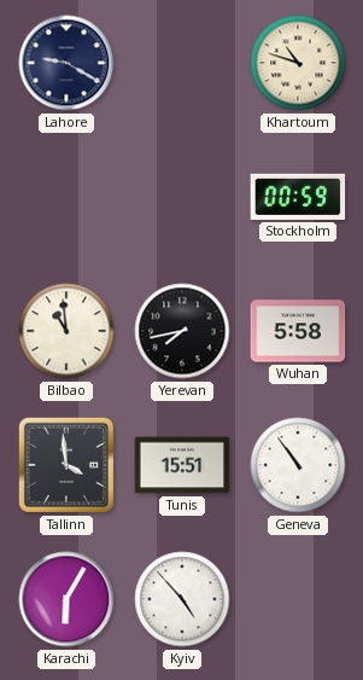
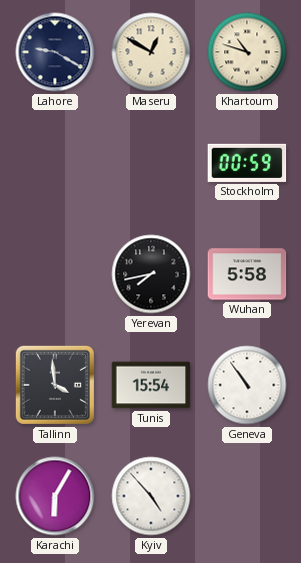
Maseru: none -> 12:50
Bilbao: 10:59 -> none
Tunis: 15:51 -> 15:54
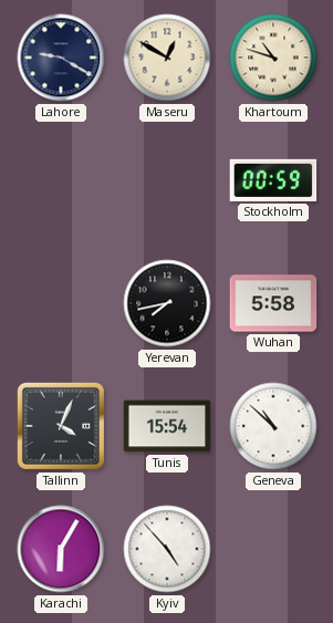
Tallinn: 3:59 -> 4:04
Geneva: 10:54 -> 10:52
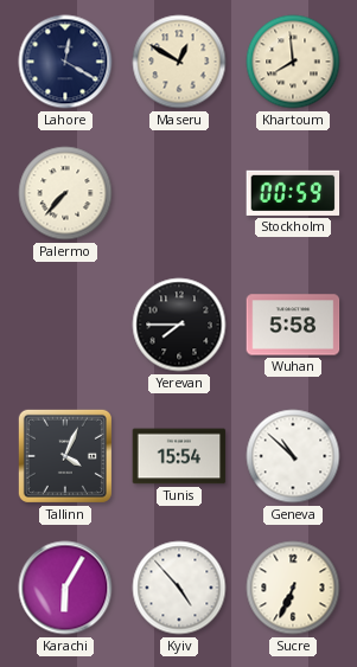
Lahore: 9:20 -> 12:20
Khartoum: 10:48 -> 7:59
Palermo: none -> 7:37
Yerevan: 7:43 -> 7:45
Sucre: none -> 6:34
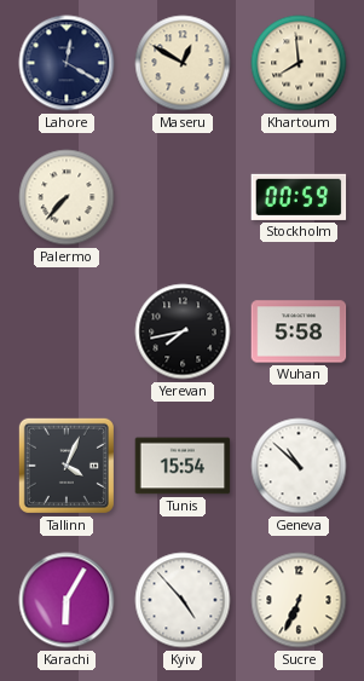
Yerevan: 7:45 -> 7:43
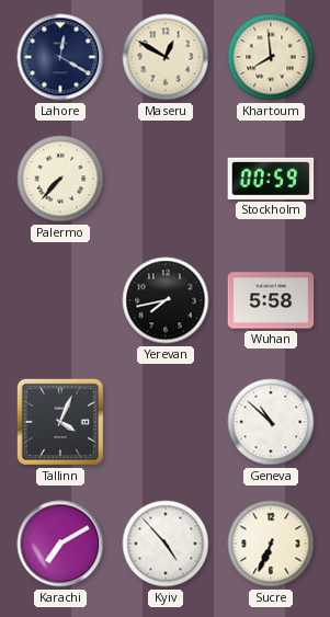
Tunis: 15:54 -> none
Karachi: 6:05 -> 7:10
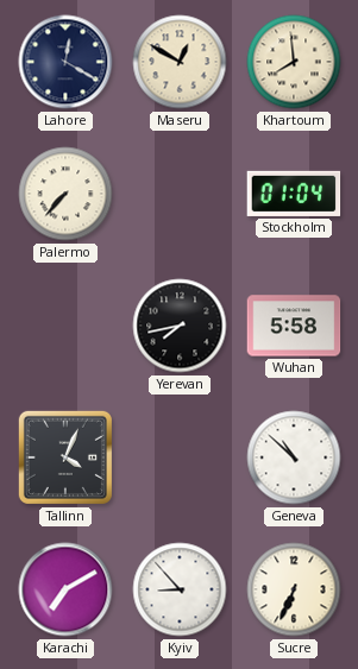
Stockholm: 00:59 -> 01:04
Kyiv: 4:53 -> 8:53
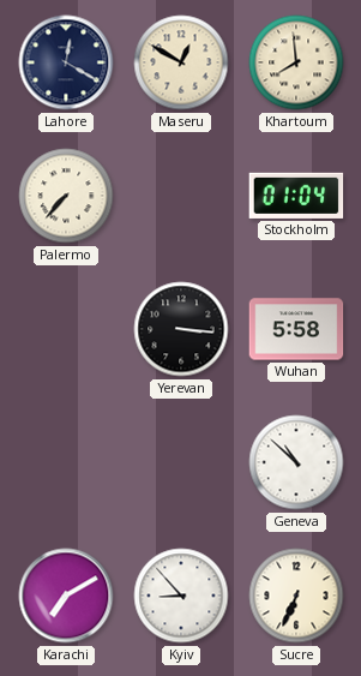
Yerevan: 7:43 -> 3:16
Tallinn: 4:04 -> none
